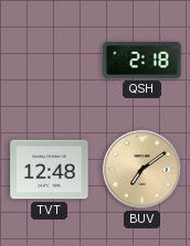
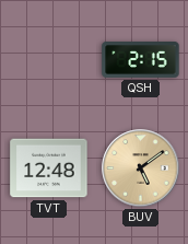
QSH: 2:18 -> 2:15
BUV: 7:09 -> 5:09
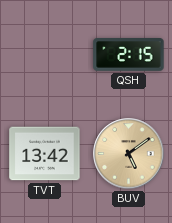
TVT: 12:48 -> 13:42
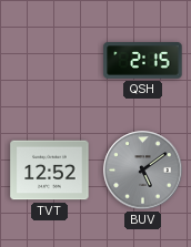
TVT: 13:42 -> 12:52
BUV dial: champagne -> grey
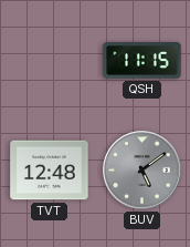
QSH: 2:15 -> 11:15
TVT: 12:52 -> 12:48
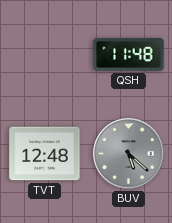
QSH: 11:15 -> 11:48
BUV: 5:09 -> 5:22
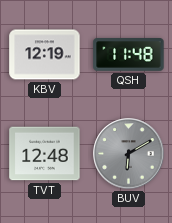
KBV: none -> 12:19
BUV: 5:22 -> 6:10
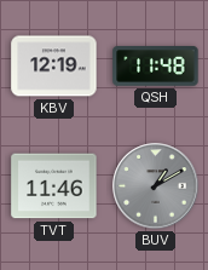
TVT: 12:48 -> 11:46
BUV: 6:10 -> 1:10
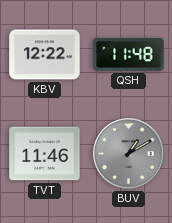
KBV: 12:19 -> 12:22
